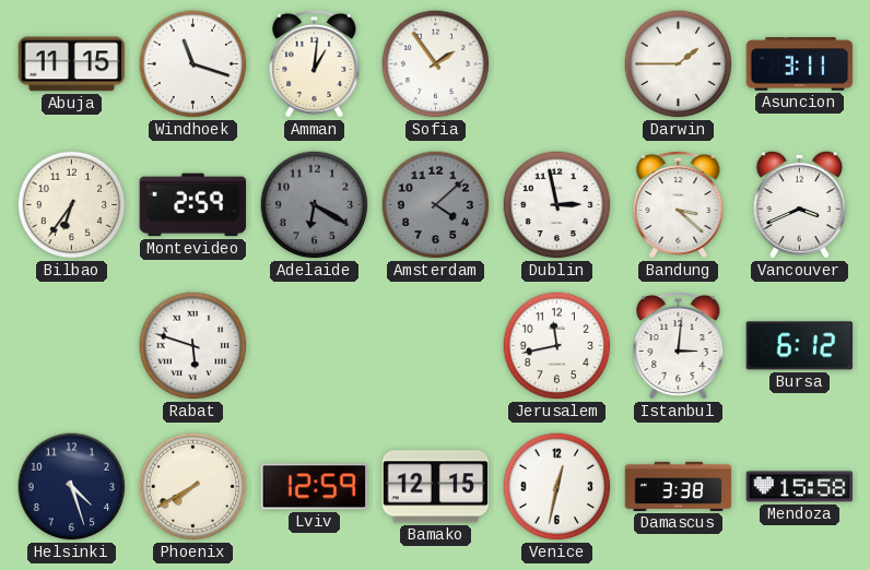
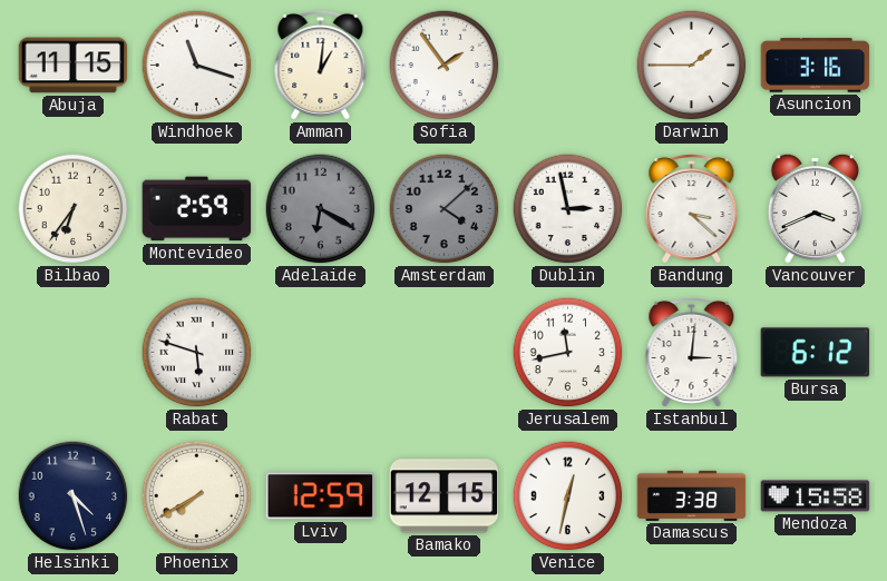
Asuncion: 3:11 -> 3:16
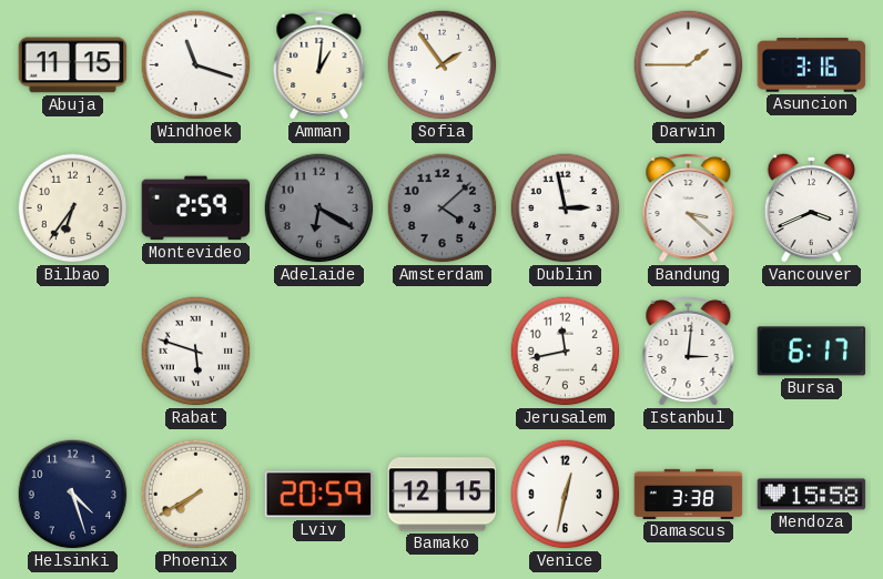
Bursa: 6:12 -> 6:17
Lviv: 12:59 -> 20:59
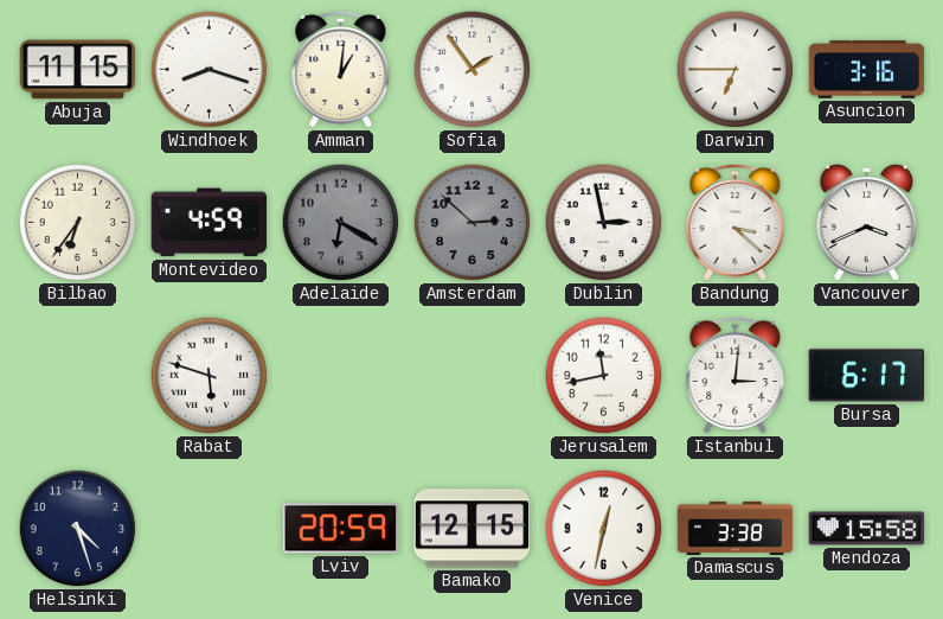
Windhoek: 11:18 -> 8:18
Darwin: 1:45 -> 6:45
Montevideo: 2:59 -> 4:59
Amsterdam: 4:08 -> 2:52
Phoenix: 7:40 -> none
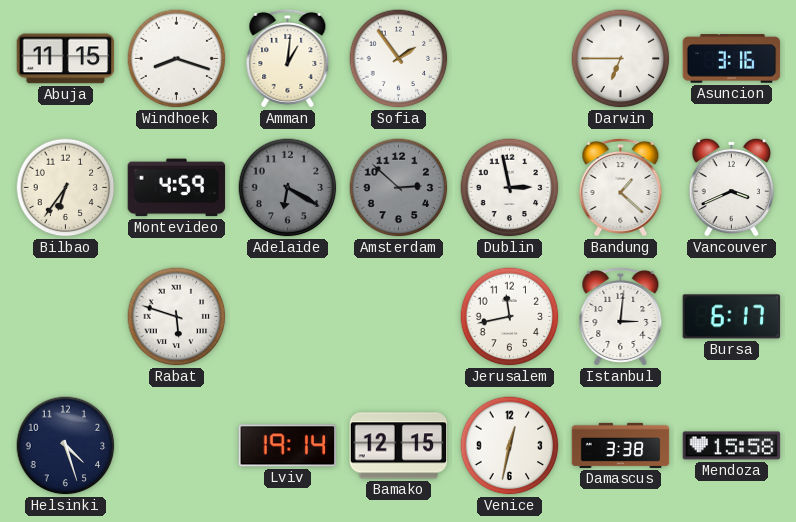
Bandung: 3:22 -> 1:22
Lviv: 20:59 -> 19:14
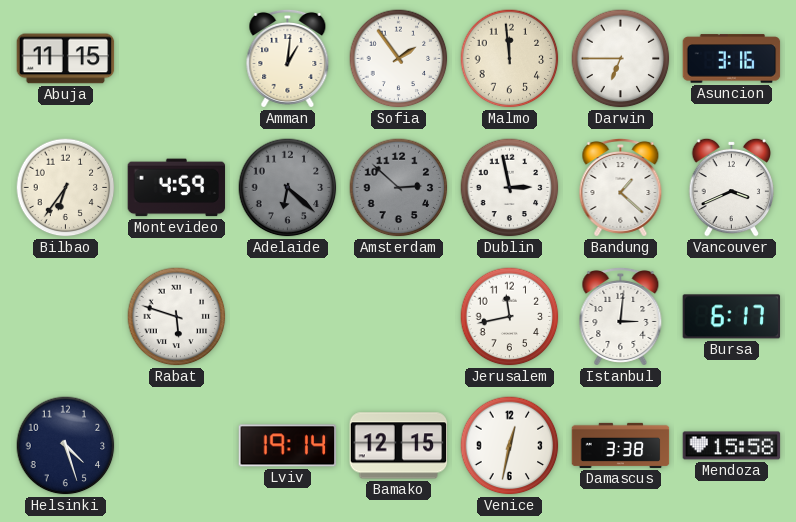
Windhoek: 8:18 -> none
Malmo: none -> 11:59
Adelaide: 6:20 -> 6:22
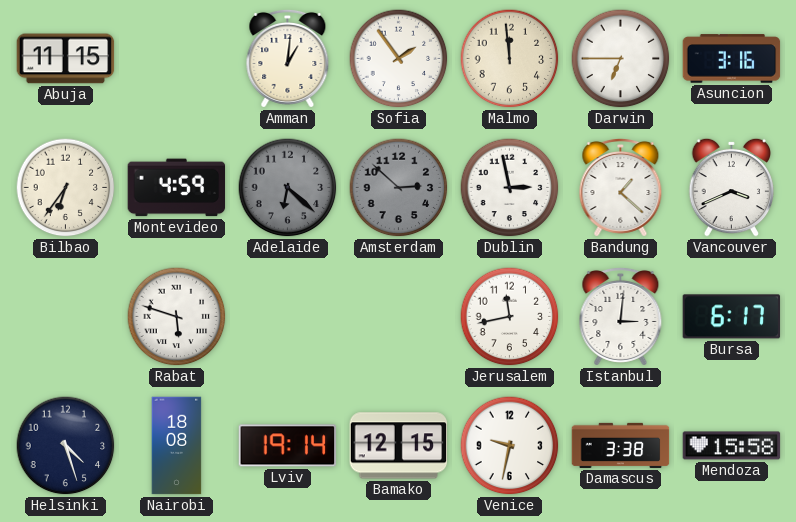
Nairobi: none -> 18:08
Venice: 12:32 -> 9:32
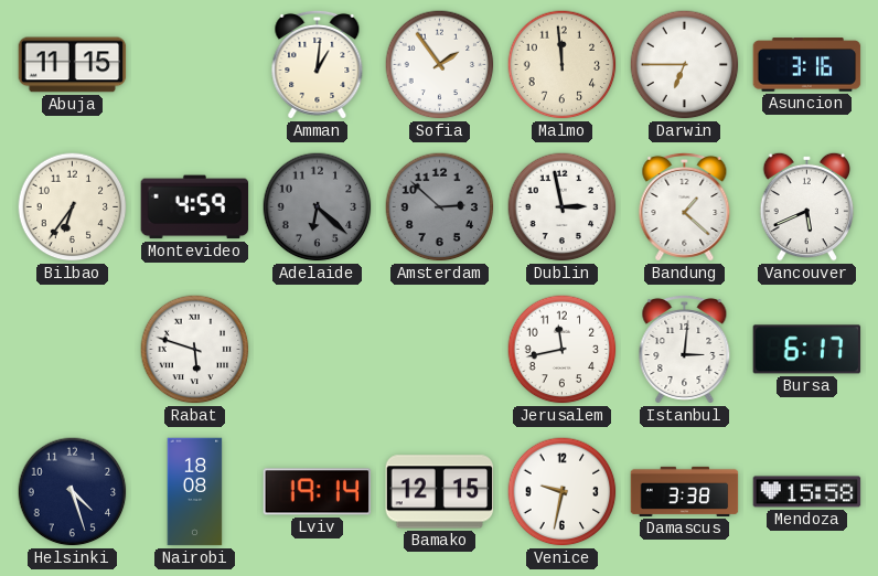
Vancouver: 3:41 -> 5:41
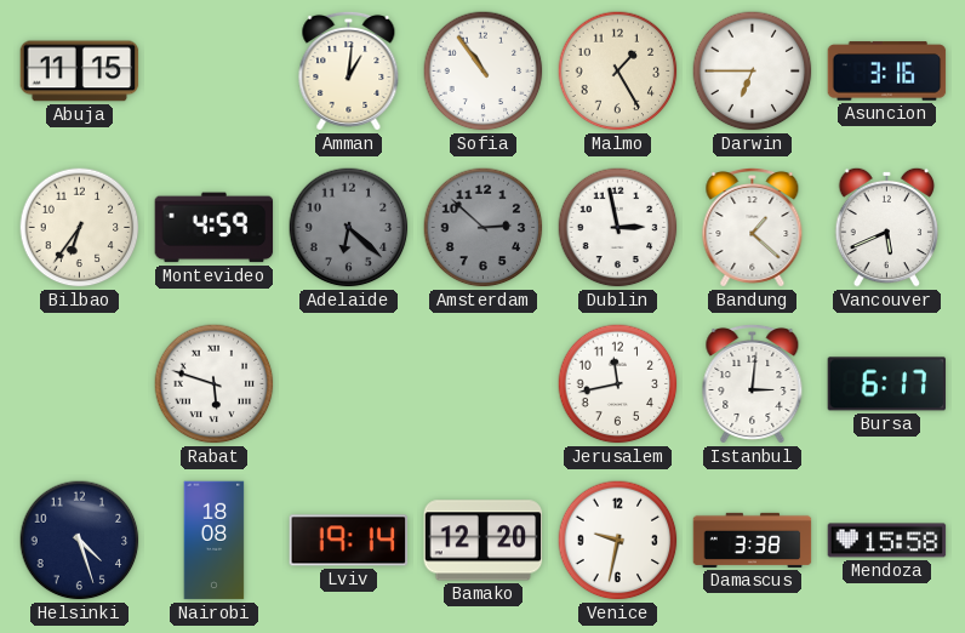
Sofia: 1:54 -> 10:54
Malmo: 11:59 -> 1:25
Bamako: 12:15 -> 12:20
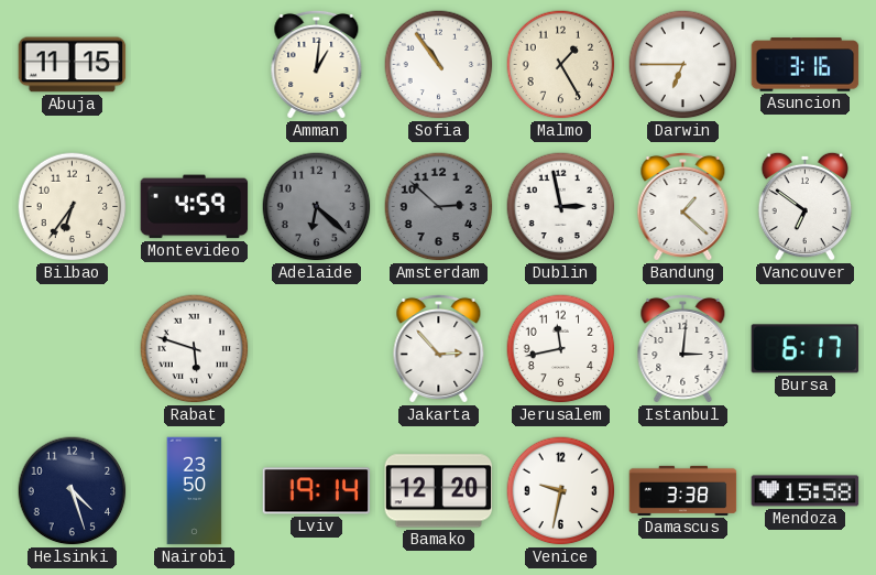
Vancouver: 5:41 -> 6:51
Jakarta: none -> 2:53
Nairobi: 18:08 -> 23:50
